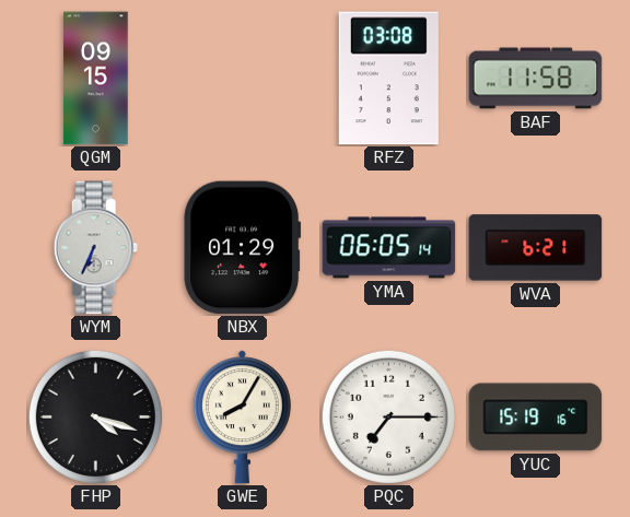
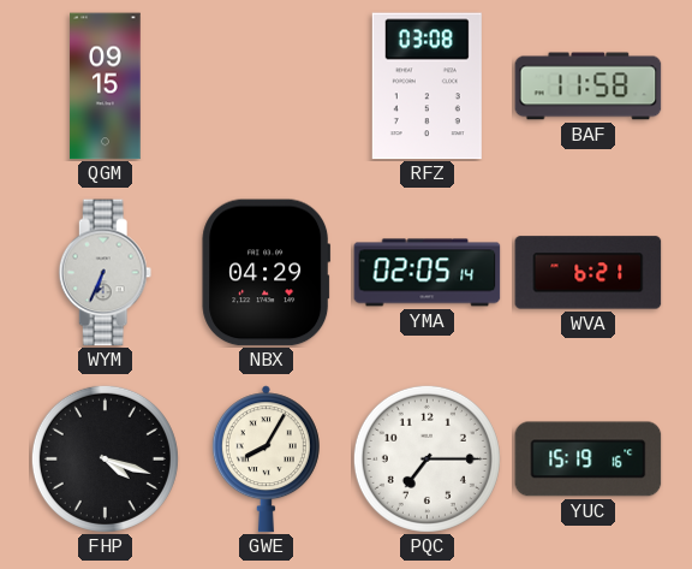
NBX: 01:29 -> 04:29
YMA: 06:05 -> 02:05
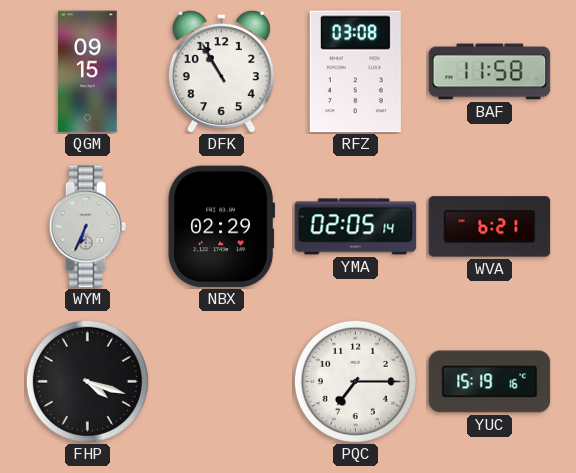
DFK: none -> 10:55
NBX: 04:29 -> 02:29
GWE: 8:05 -> none
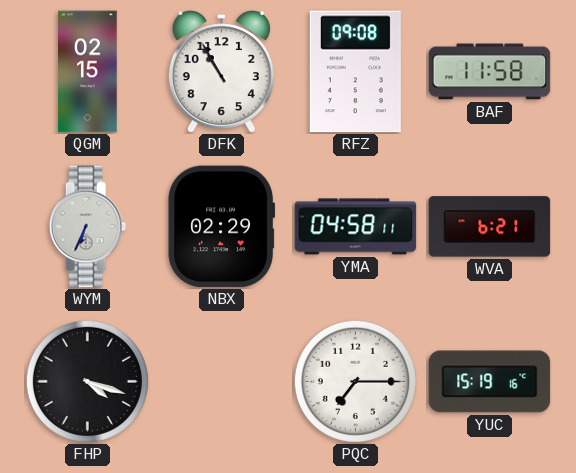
QGM: 09:15 -> 02:15
RFZ: 03:08 -> 09:08
YMA: 02:05 -> 04:58
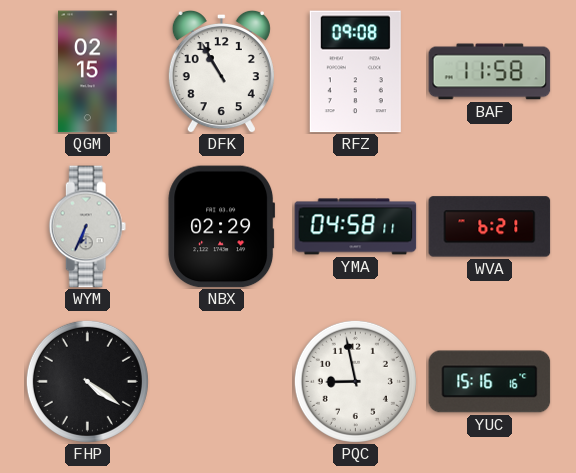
FHP: 4:18 -> 4:21
PQC: 7:15 -> 8:58
YUC: 15:19 -> 15:16
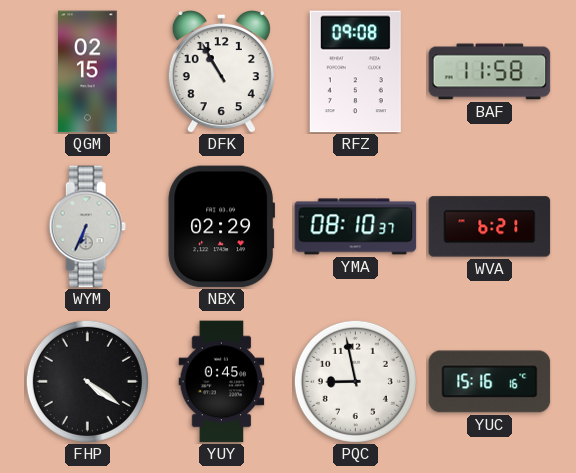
YMA: 04:58 -> 08:10
YUY: none -> 0:45
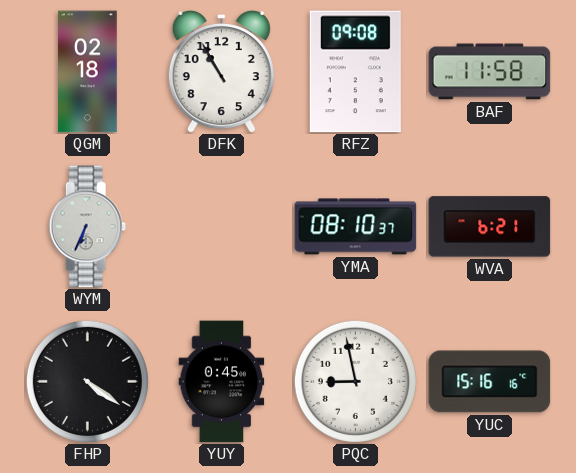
QGM: 02:15 -> 02:18
NBX: 02:29 -> none
